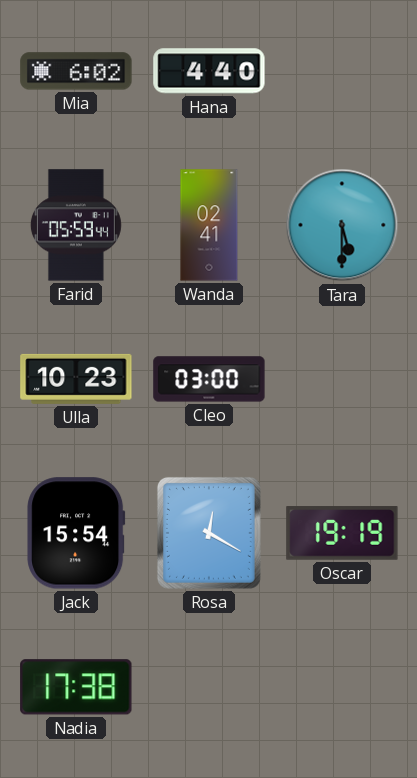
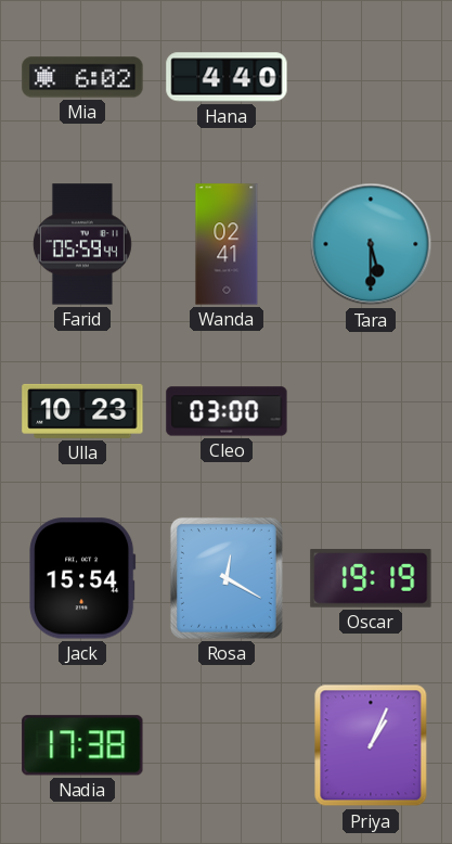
Priya: none -> 1:04
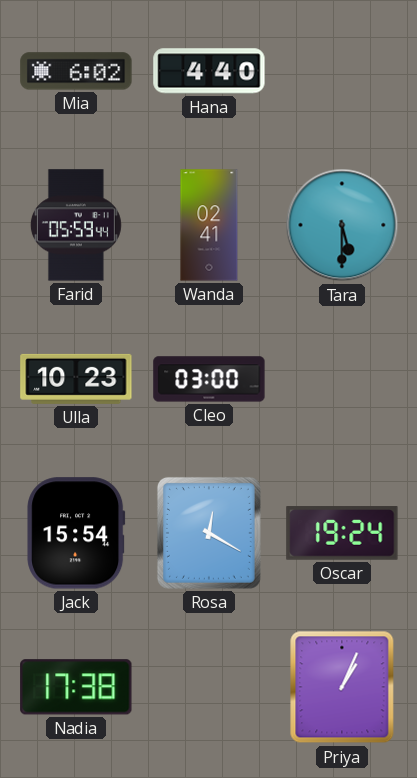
Oscar: 19:19 -> 19:24
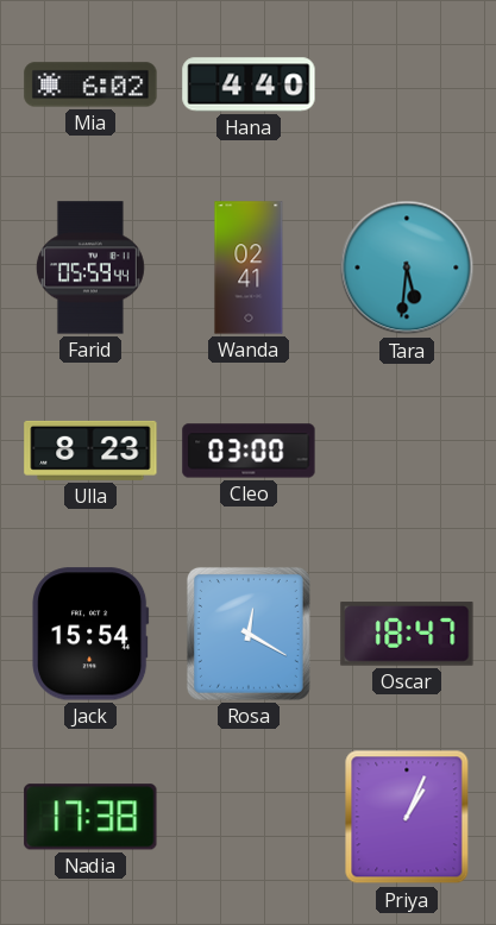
Tara: 5:30 -> 5:31
Ulla: 10:23 -> 8:23
Oscar: 19:24 -> 18:47
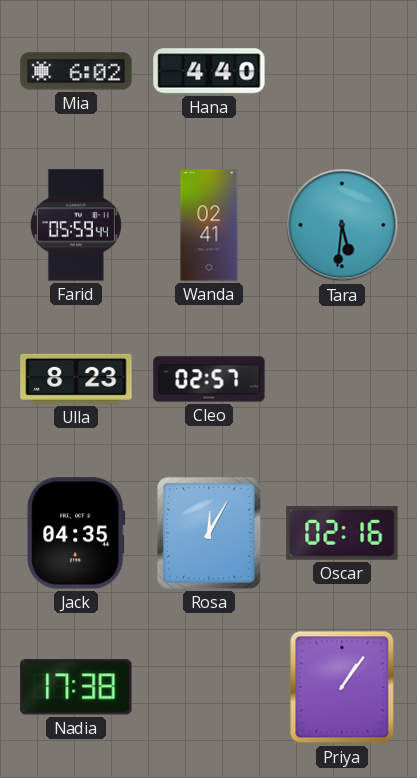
Cleo: 03:00 -> 02:57
Jack: 15:54 -> 04:35
Rosa: 12:20 -> 12:05
Oscar: 18:47 -> 02:16
Priya: 1:04 -> 1:06
